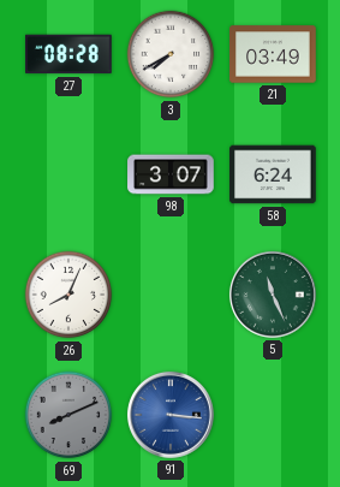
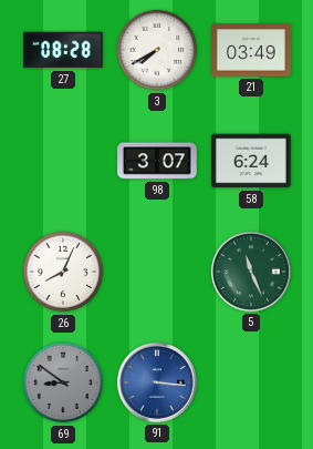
69: 8:11 -> 8:51
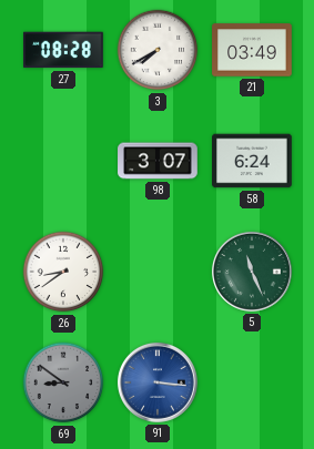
26: 8:04 -> 8:39
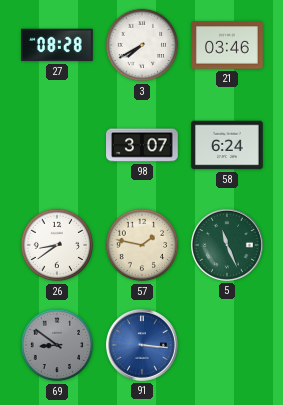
21: 03:49 -> 03:46
57: none -> 1:47
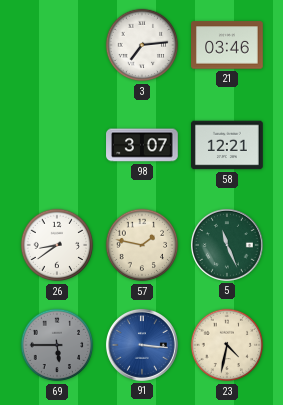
27: 08:28 -> none
3: 7:40 -> 7:14
58: 6:24 -> 12:21
69: 8:51 -> 5:45
23: none -> 4:32
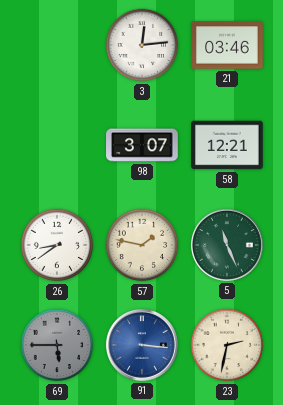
3: 7:14 -> 12:14
23: 4:32 -> 2:32
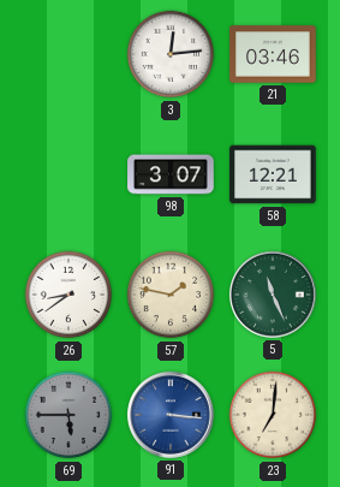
23: 2:32 -> 7:01
